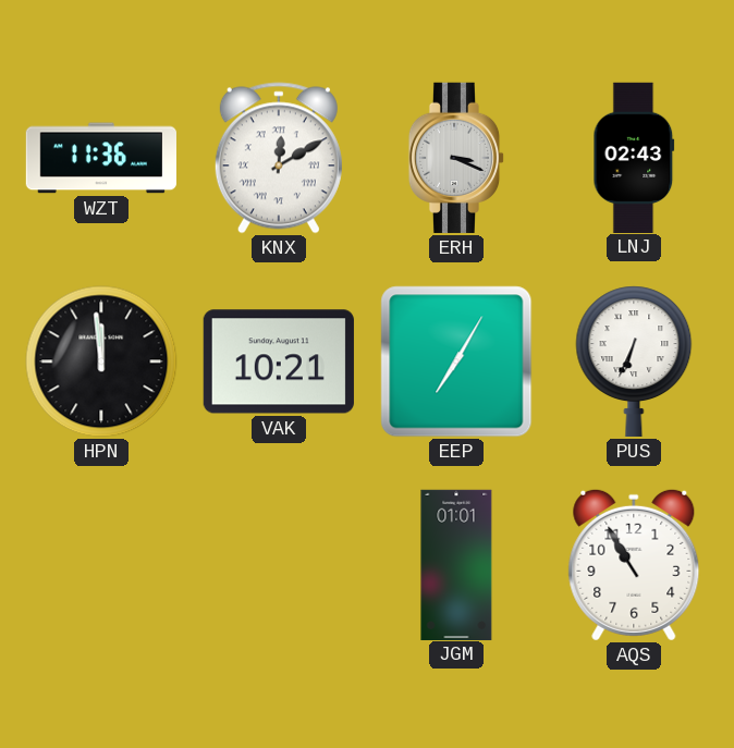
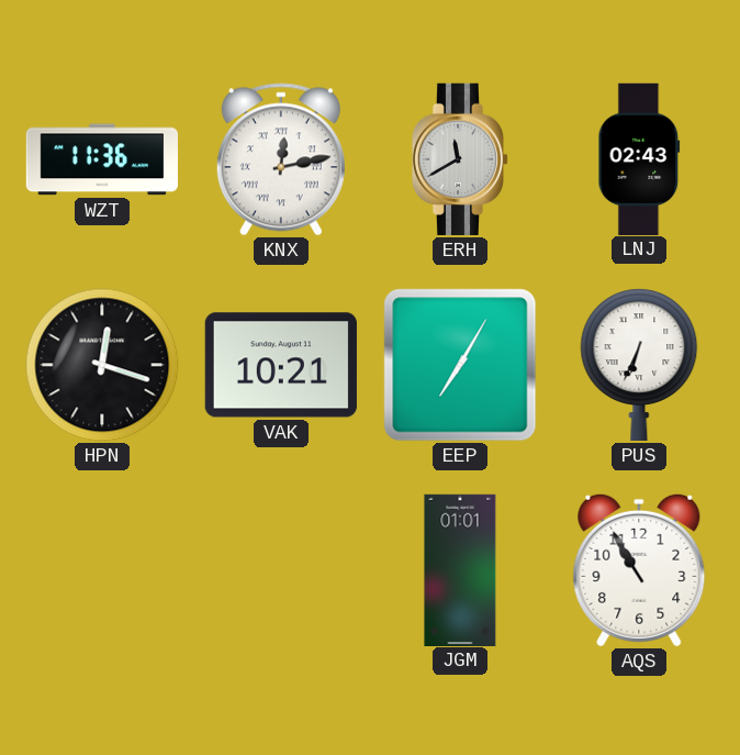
KNX: 12:10 -> 12:13
ERH: 3:19 -> 11:40
HPN: 11:59 -> 12:18
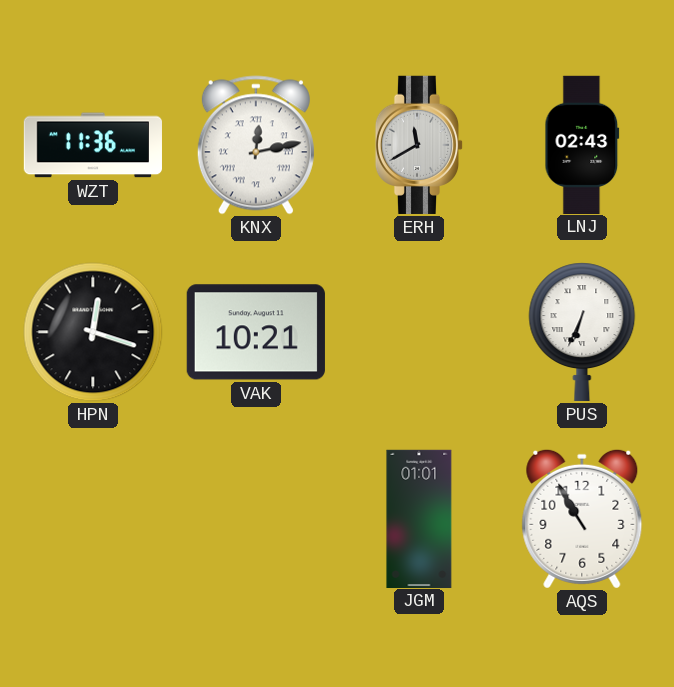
EEP: 7:05 -> none
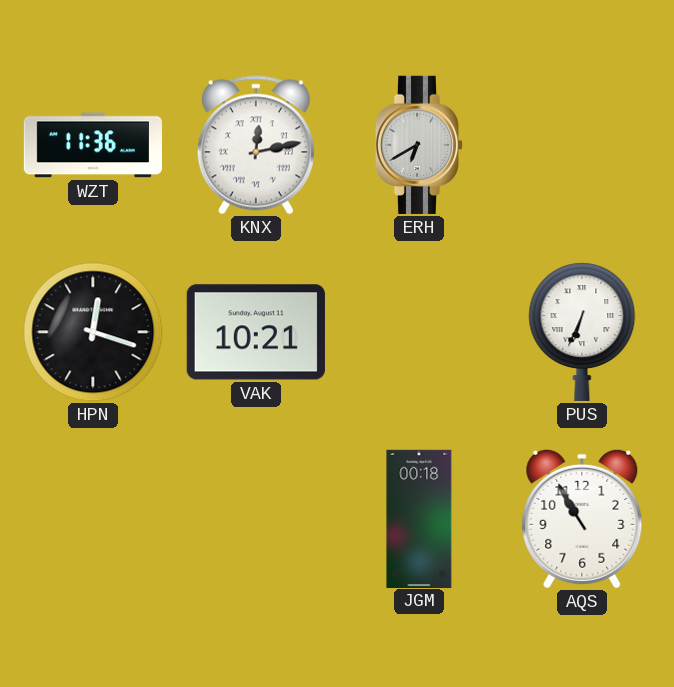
ERH: 11:40 -> 6:40
LNJ: 02:43 -> none
JGM: 01:01 -> 00:18
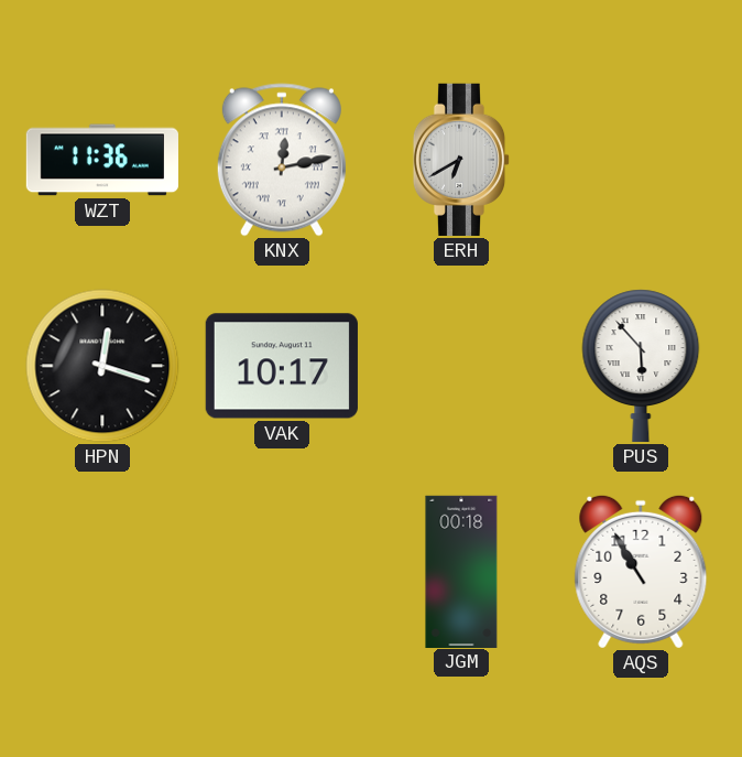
VAK: 10:21 -> 10:17
PUS: 6:34 -> 5:53
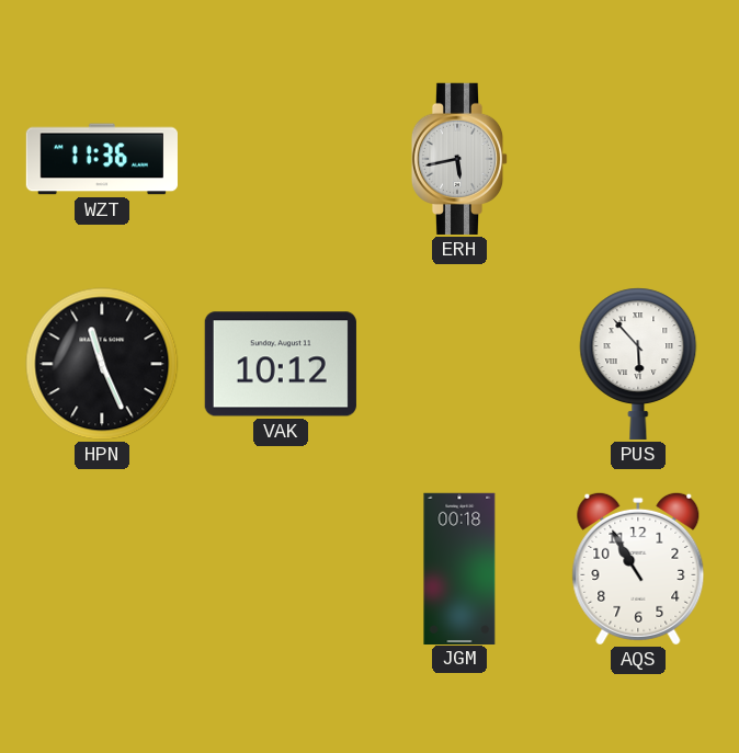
KNX: 12:13 -> none
ERH: 6:40 -> 5:43
HPN: 12:18 -> 11:26
VAK: 10:17 -> 10:12
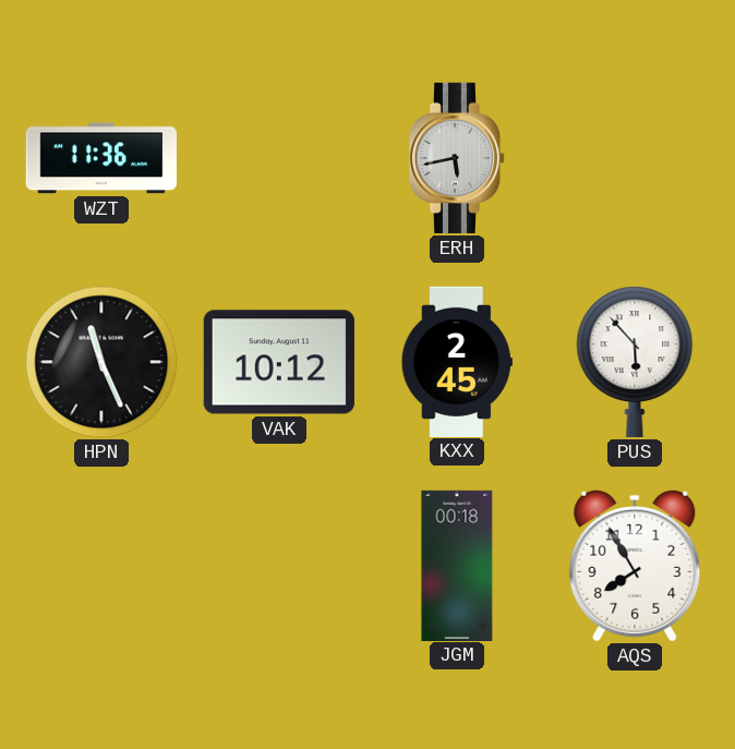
KXX: none -> 2:45
AQS: 10:55 -> 7:55
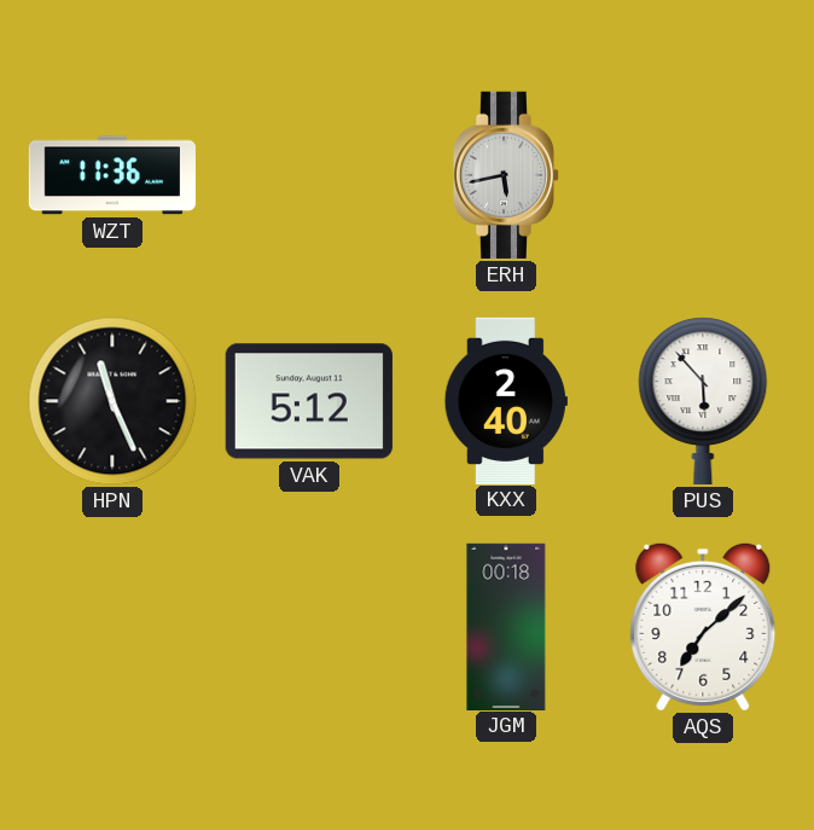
VAK: 10:12 -> 5:12
KXX: 2:45 -> 2:40
AQS: 7:55 -> 7:08
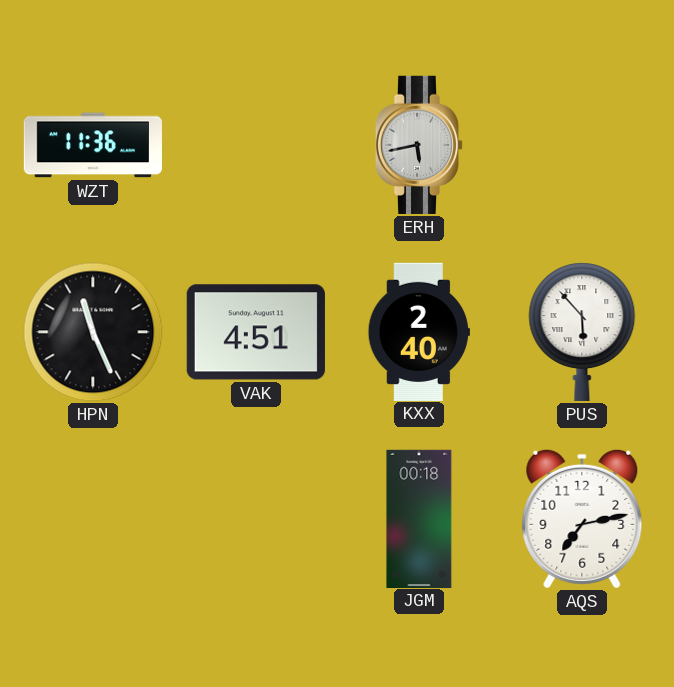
VAK: 5:12 -> 4:51
AQS: 7:08 -> 7:13
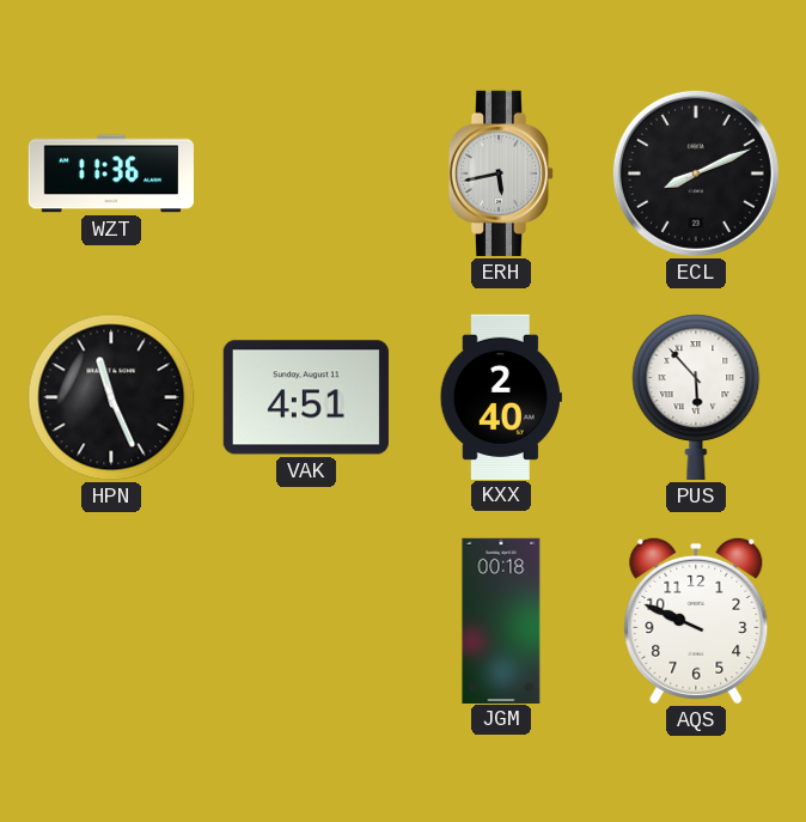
ECL: none -> 8:11
AQS: 7:13 -> 9:49
